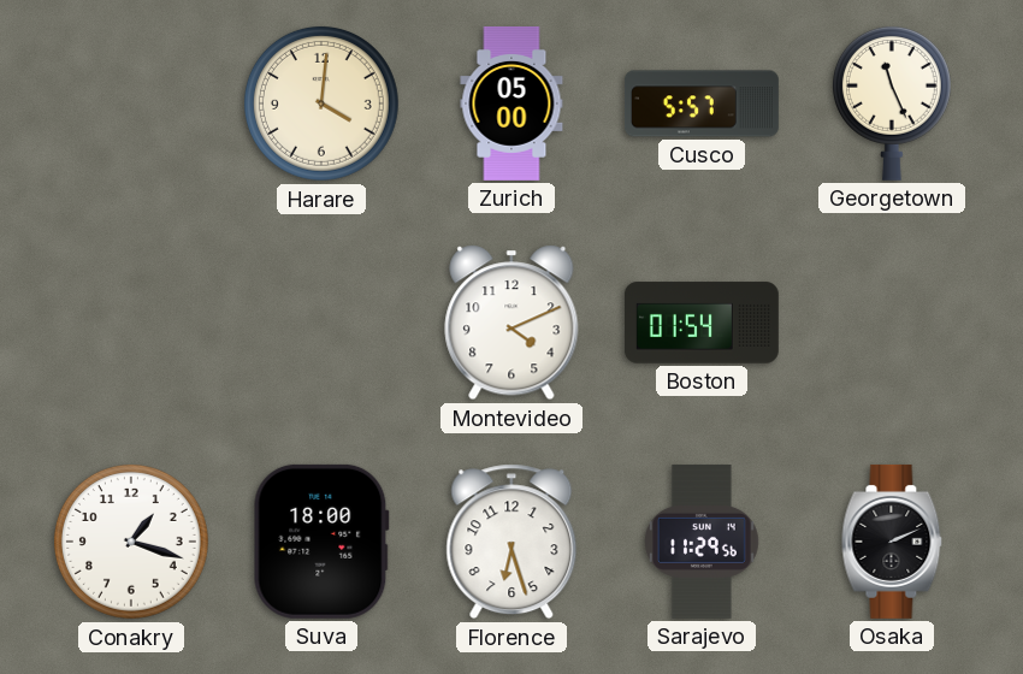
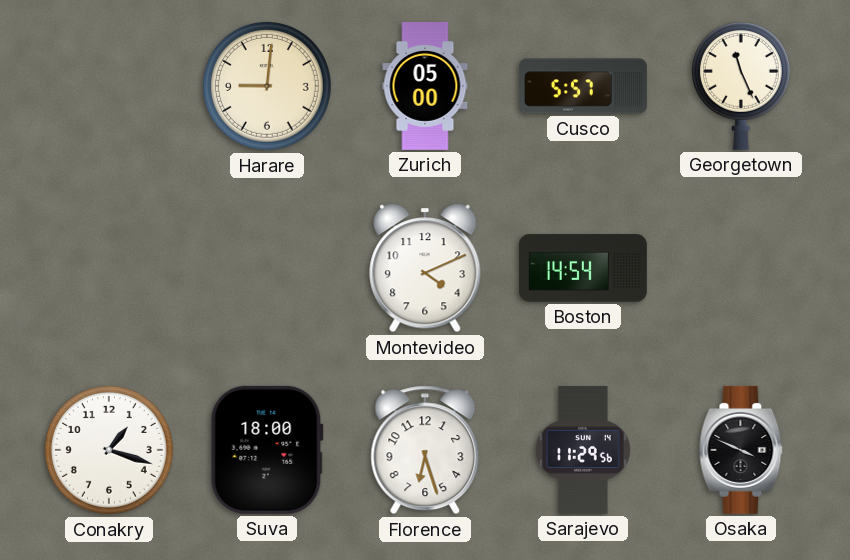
Harare: 4:01 -> 9:01
Boston: 01:54 -> 14:54
Osaka: 2:11 -> 3:49
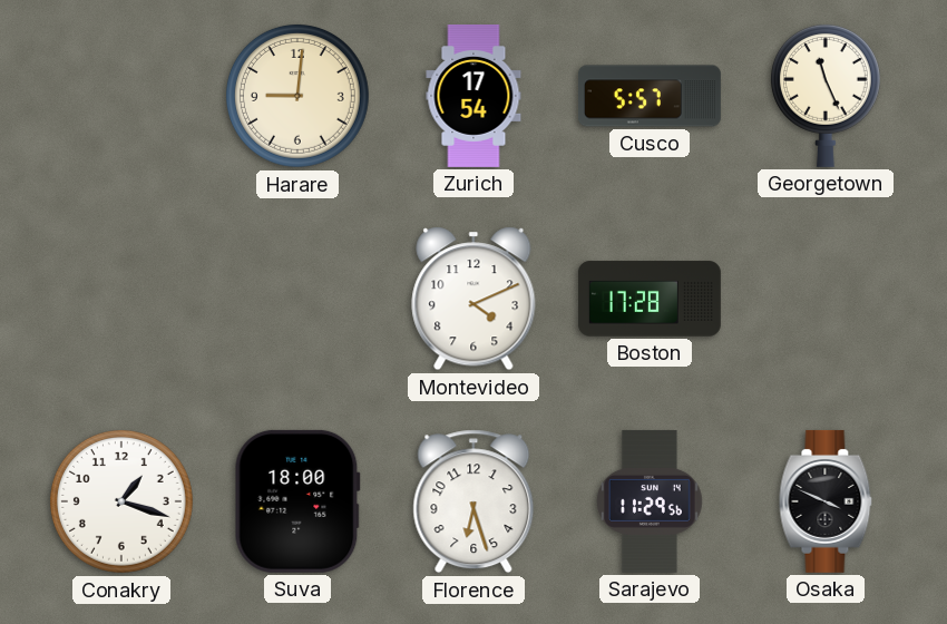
Zurich: 05:00 -> 17:54
Boston: 14:54 -> 17:28
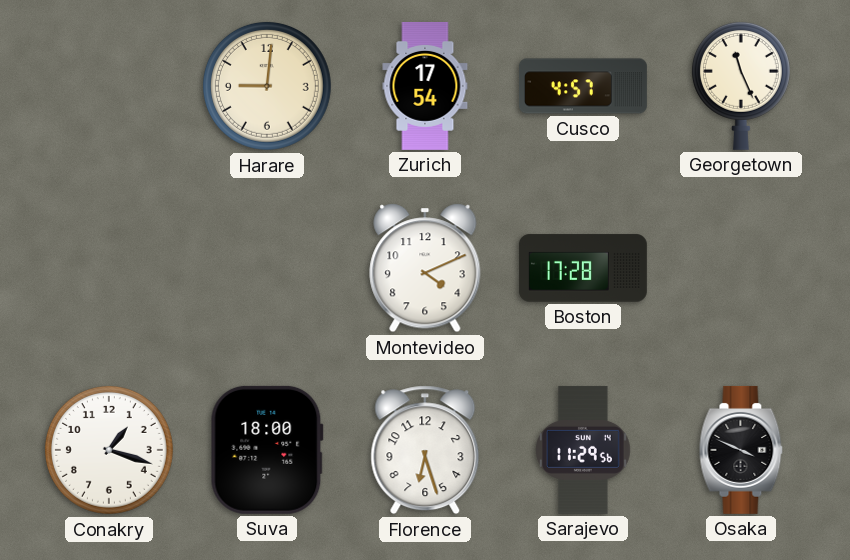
Cusco: 5:57 -> 4:57
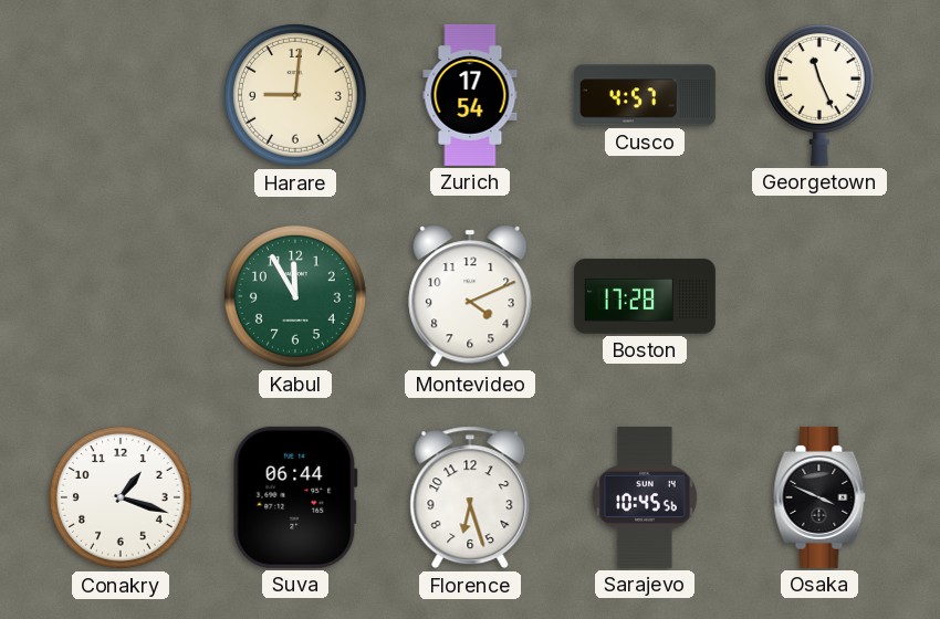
Kabul: none -> 11:55
Suva: 18:00 -> 06:44
Sarajevo: 11:29 -> 10:45
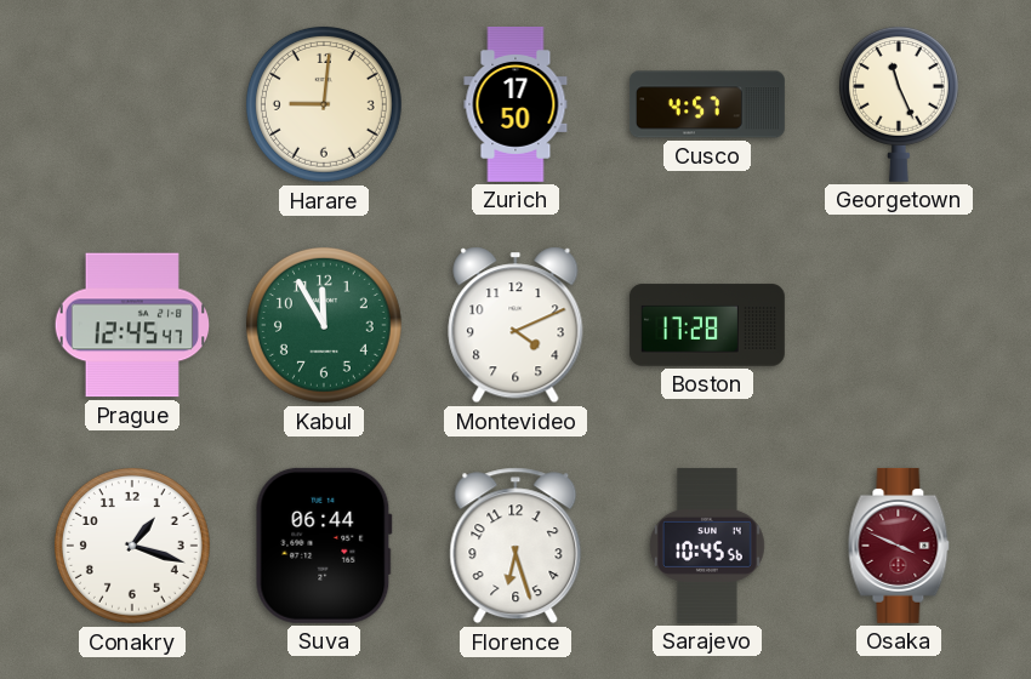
Zurich: 17:54 -> 17:50
Prague: none -> 12:45
Osaka dial: black -> burgundy
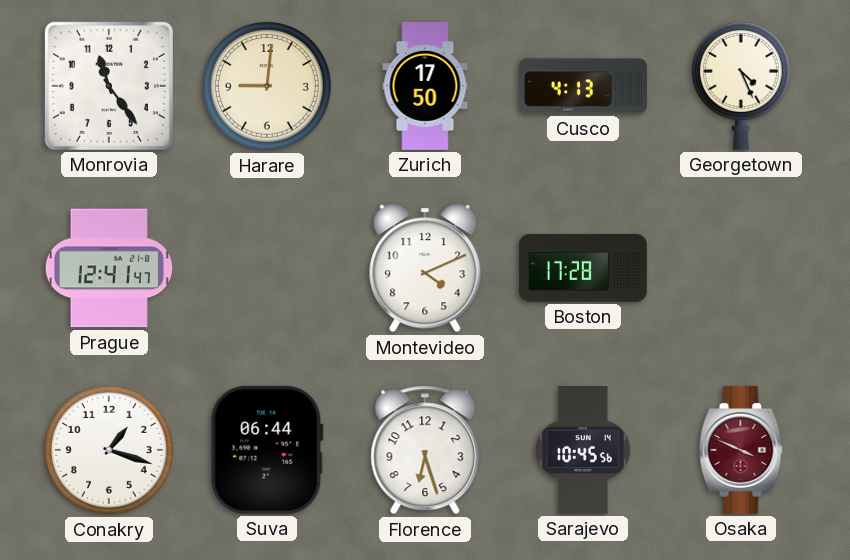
Monrovia: none -> 11:24
Cusco: 4:57 -> 4:13
Georgetown: 11:26 -> 4:26
Prague: 12:45 -> 12:41
Kabul: 11:55 -> none
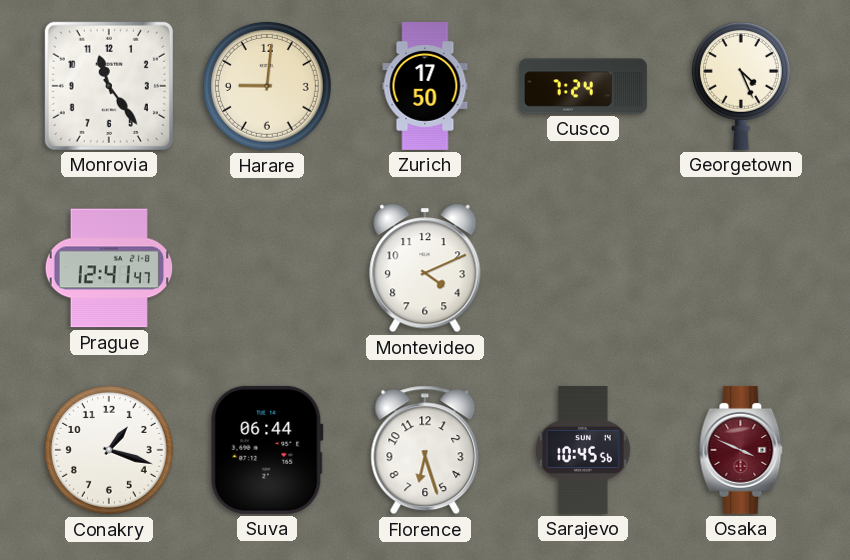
Cusco: 4:13 -> 7:24
Boston: 17:28 -> none
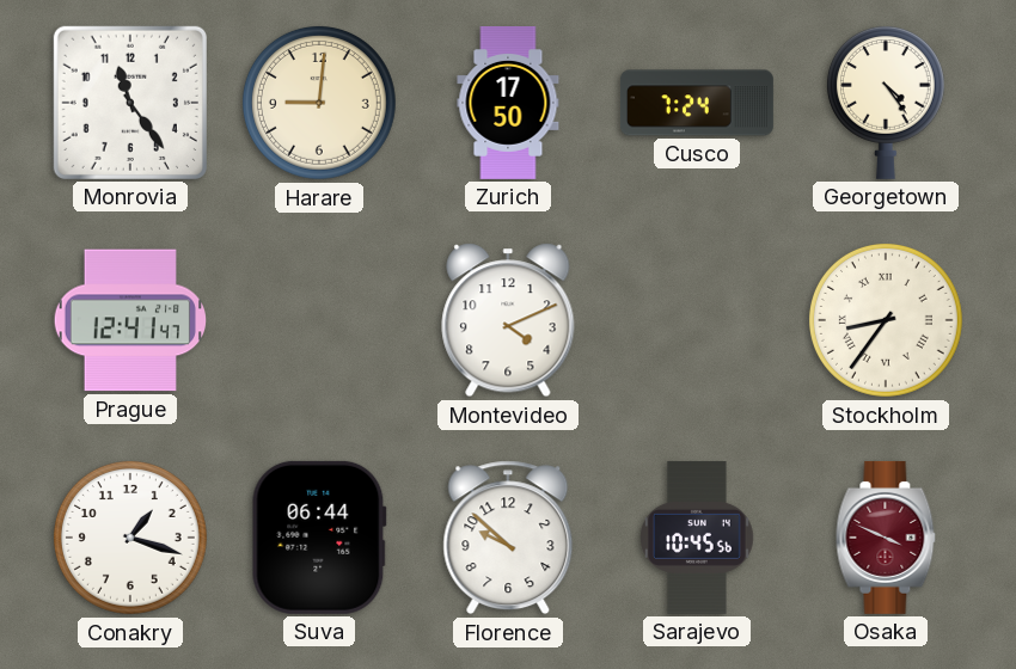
Georgetown: 4:26 -> 4:24
Stockholm: none -> 8:36
Florence: 6:27 -> 9:52
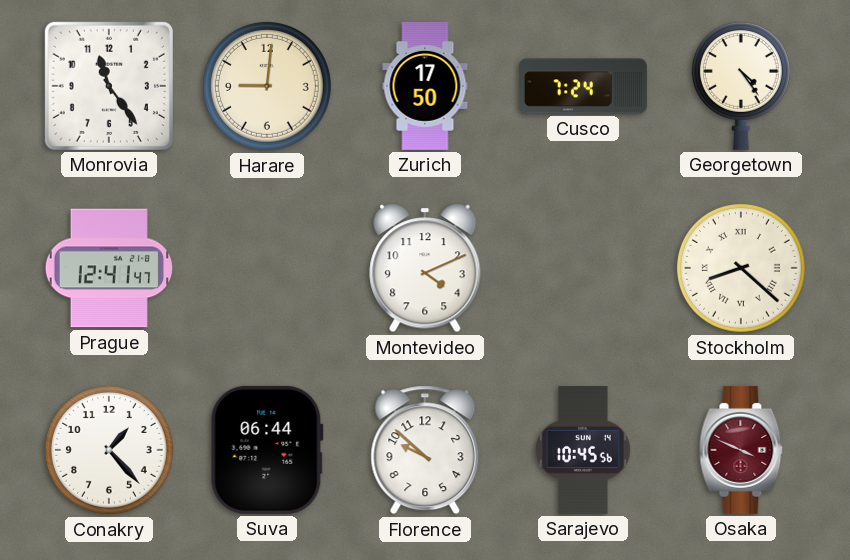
Stockholm: 8:36 -> 8:22
Conakry: 1:18 -> 1:23
